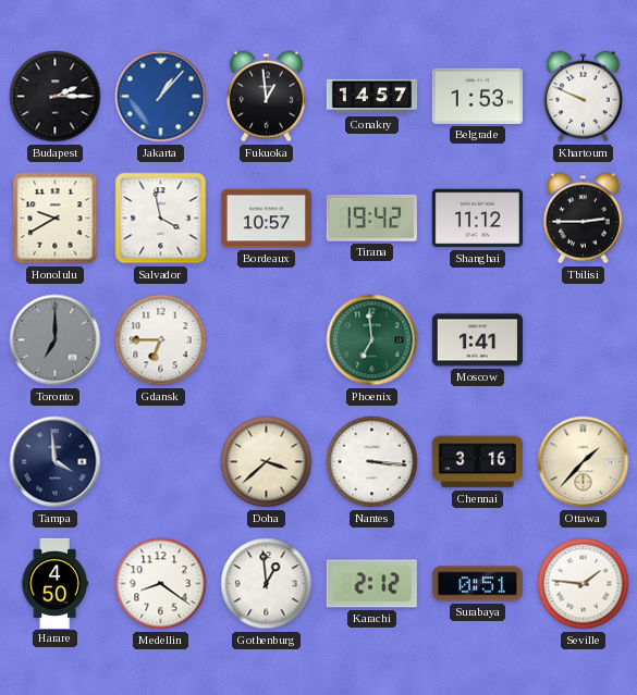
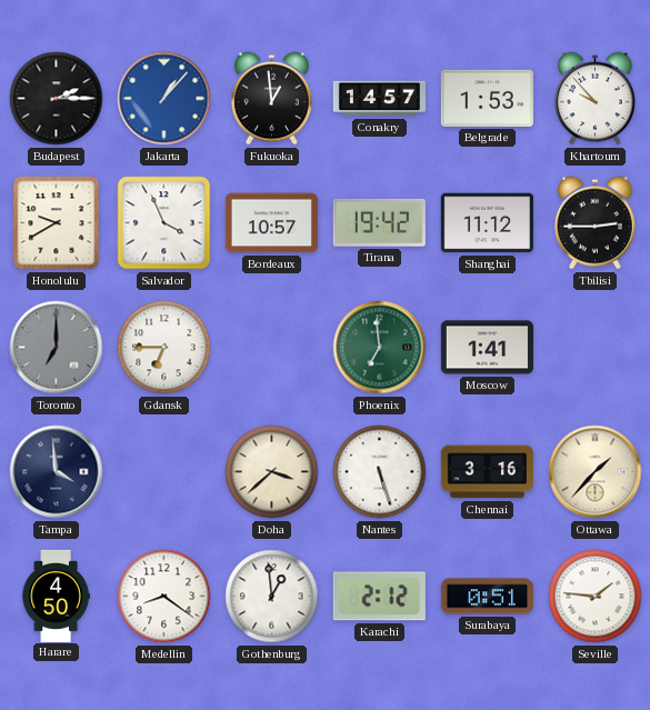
Khartoum: 9:49 -> 9:53
Salvador: 3:58 -> 3:56
Nantes: 3:16 -> 5:27
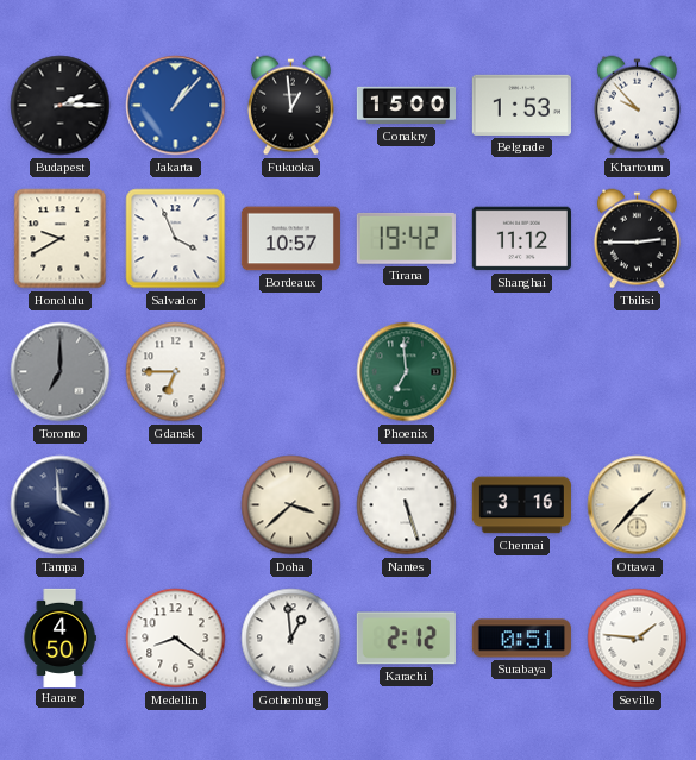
Conakry: 14:57 -> 15:00
Moscow: 1:41 -> none
